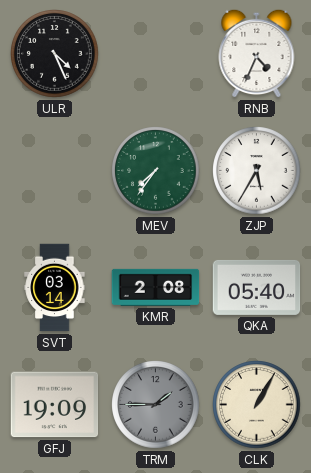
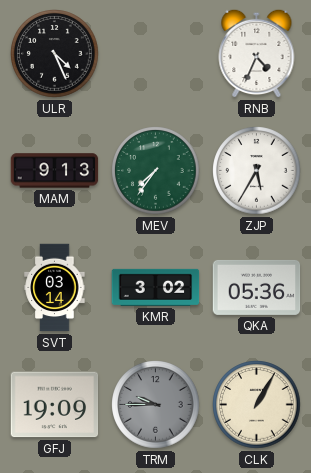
MAM: none -> 9:13
KMR: 2:08 -> 3:02
QKA: 05:40 -> 05:36
TRM: 1:45 -> 9:45
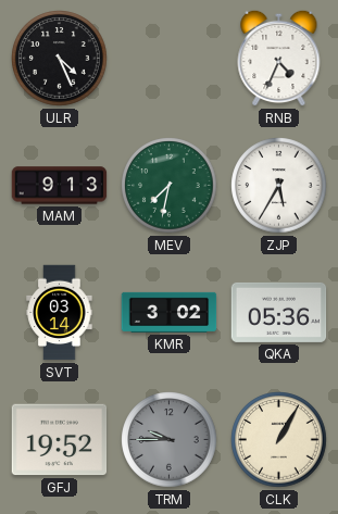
MEV: 7:36 -> 7:32
GFJ: 19:09 -> 19:52
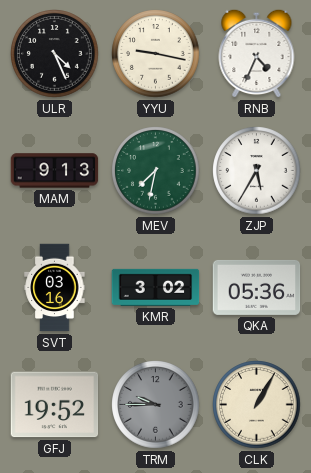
YYU: none -> 9:17
SVT: 03:14 -> 03:16
